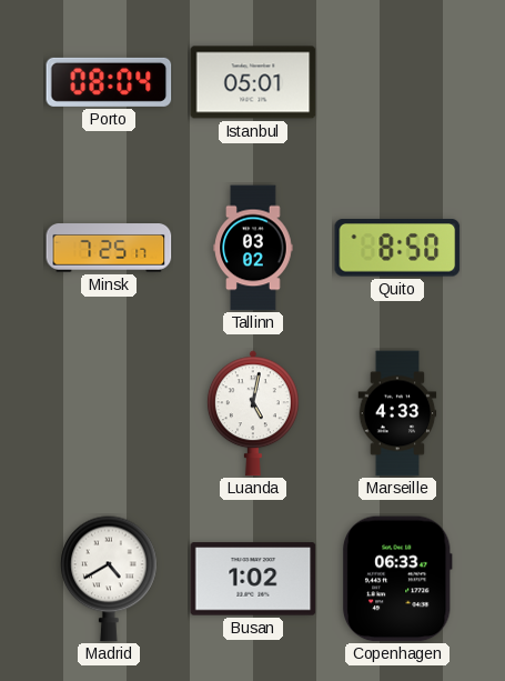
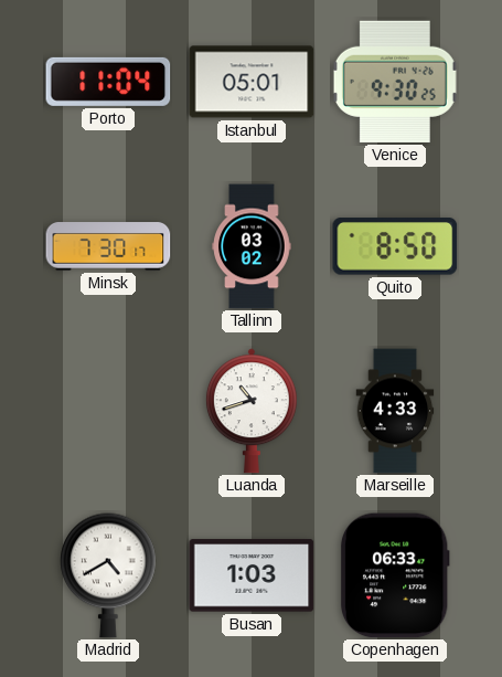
Porto: 08:04 -> 11:04
Venice: none -> 9:30
Minsk: 7:25 -> 7:30
Luanda: 5:02 -> 10:42
Busan: 1:02 -> 1:03
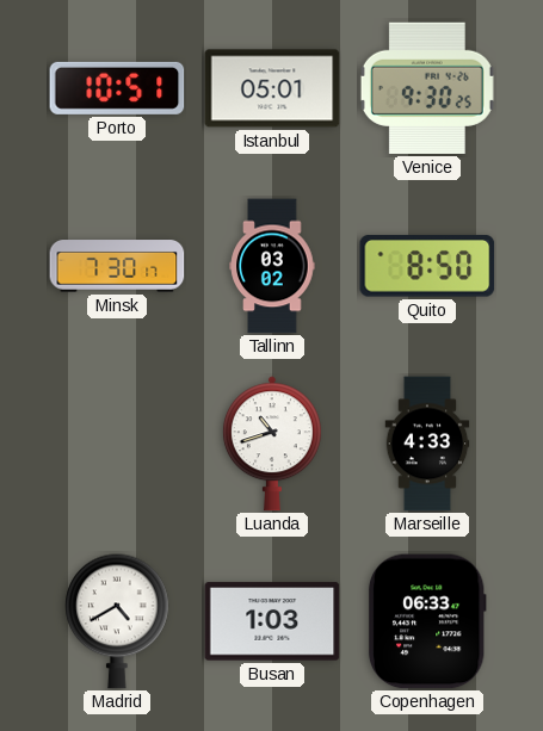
Porto: 11:04 -> 10:51
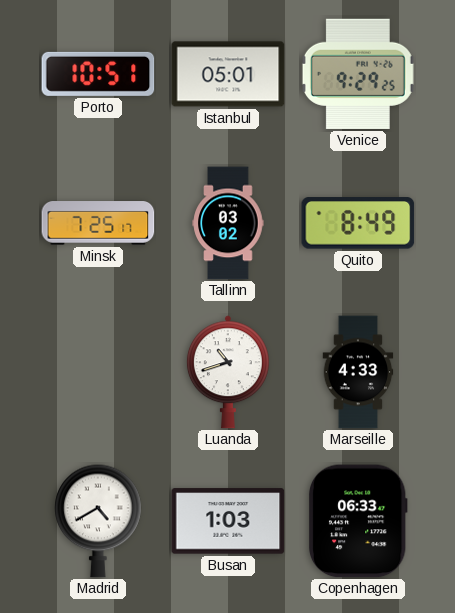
Venice: 9:30 -> 9:29
Minsk: 7:30 -> 7:25
Quito: 8:50 -> 8:49
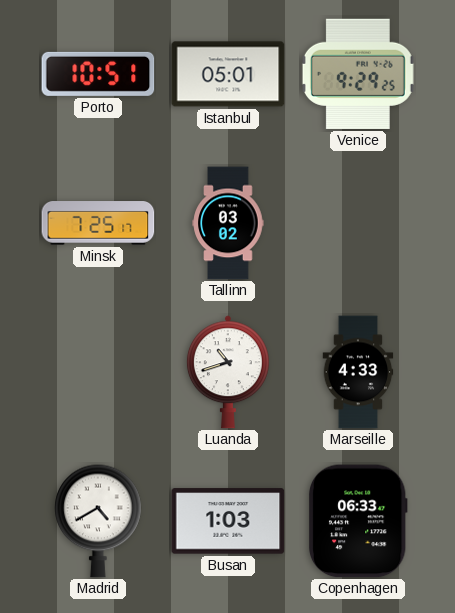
Quito: 8:49 -> none
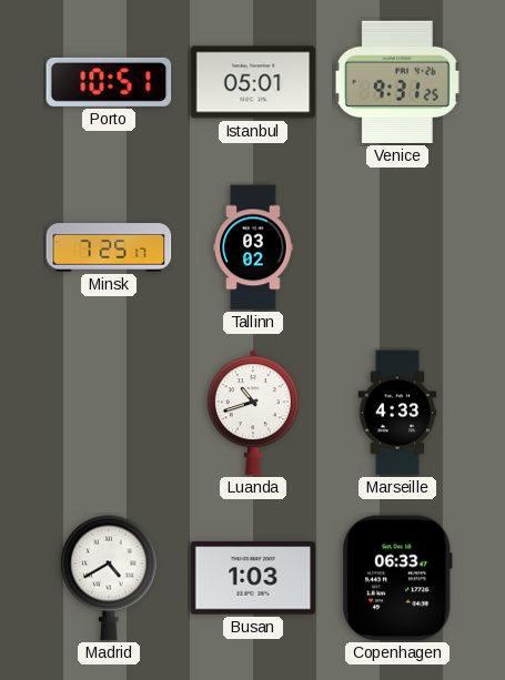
Venice: 9:29 -> 9:31
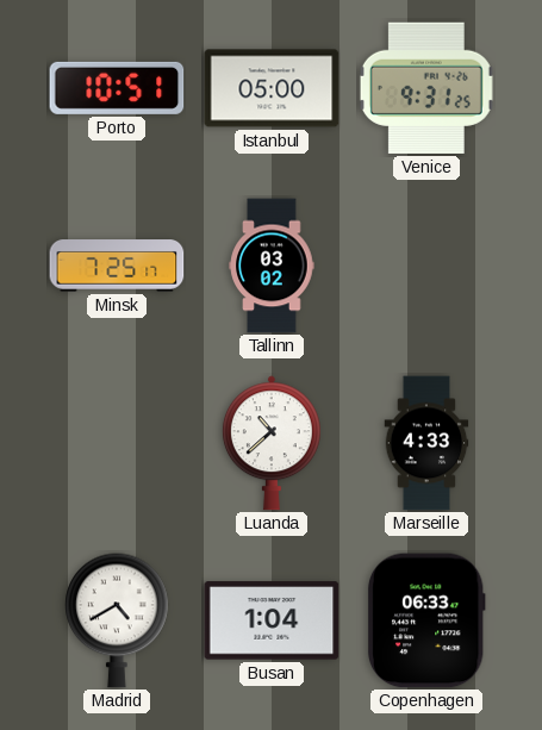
Istanbul: 05:01 -> 05:00
Luanda: 10:42 -> 10:38
Busan: 1:03 -> 1:04
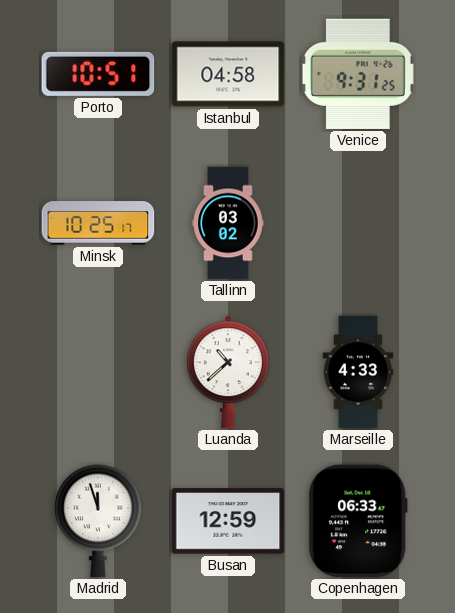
Istanbul: 05:00 -> 04:58
Minsk: 7:25 -> 10:25
Madrid: 4:40 -> 11:57
Busan: 1:04 -> 12:59
